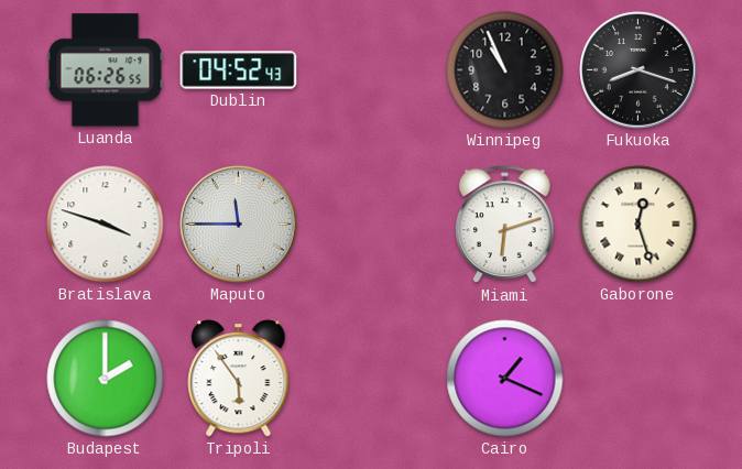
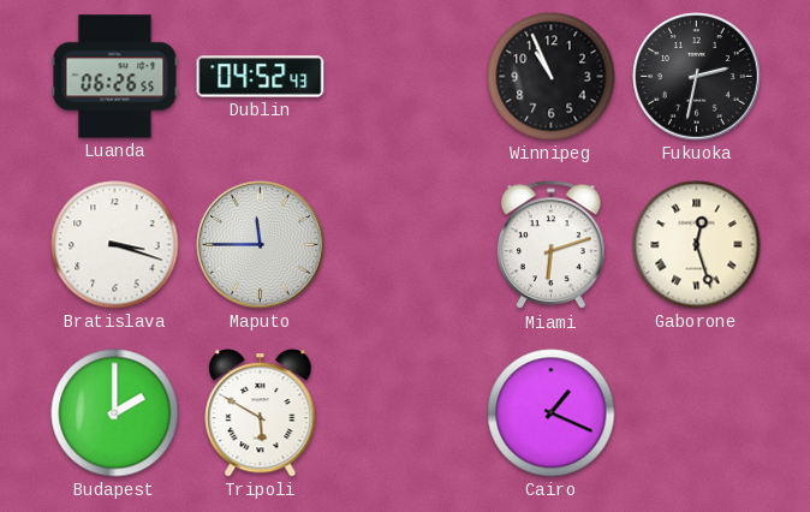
Fukuoka: 8:18 -> 2:32
Bratislava: 3:48 -> 3:18
Tripoli: 5:54 -> 5:50
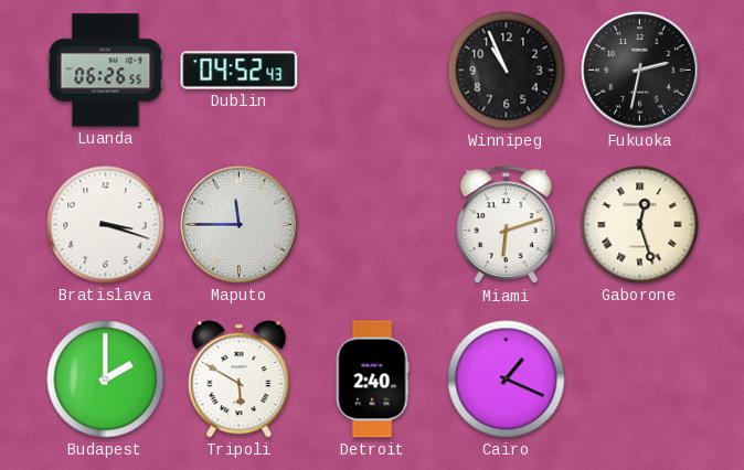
Detroit: none -> 2:40
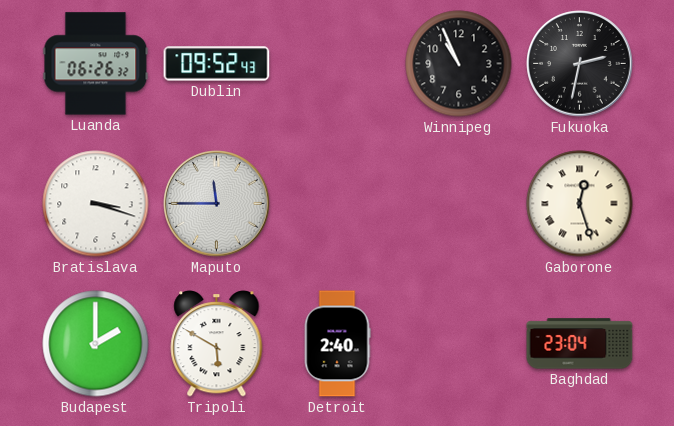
Luanda: 06:26:55 -> 06:26:32
Dublin: 04:52 -> 09:52
Miami: 6:12 -> none
Cairo: 1:19 -> none
Baghdad: none -> 23:04
